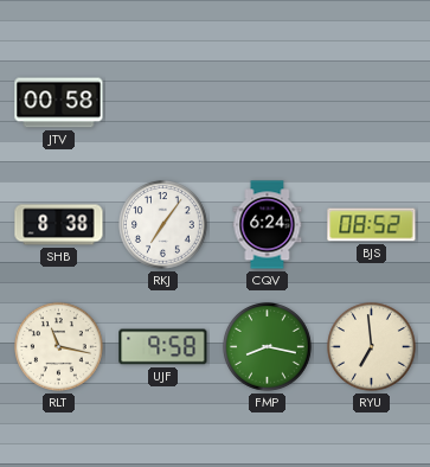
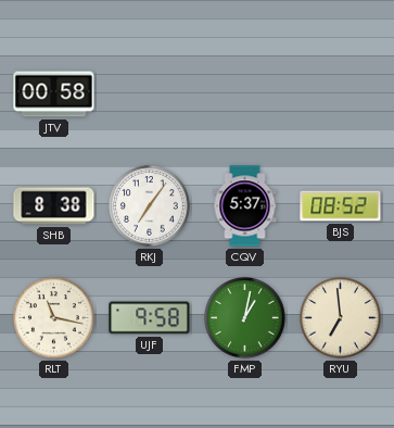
CQV: 6:24 -> 5:37
FMP: 8:17 -> 1:02
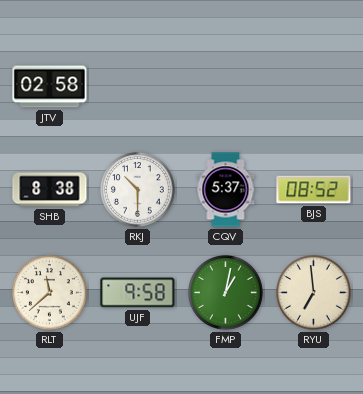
JTV: 00:58 -> 02:58
RKJ: 7:06 -> 10:30
RLT: 11:17 -> 11:38
